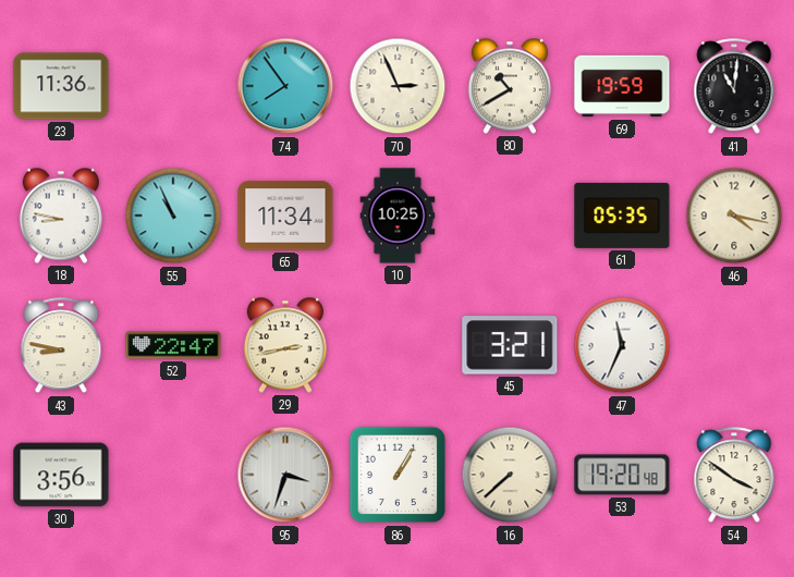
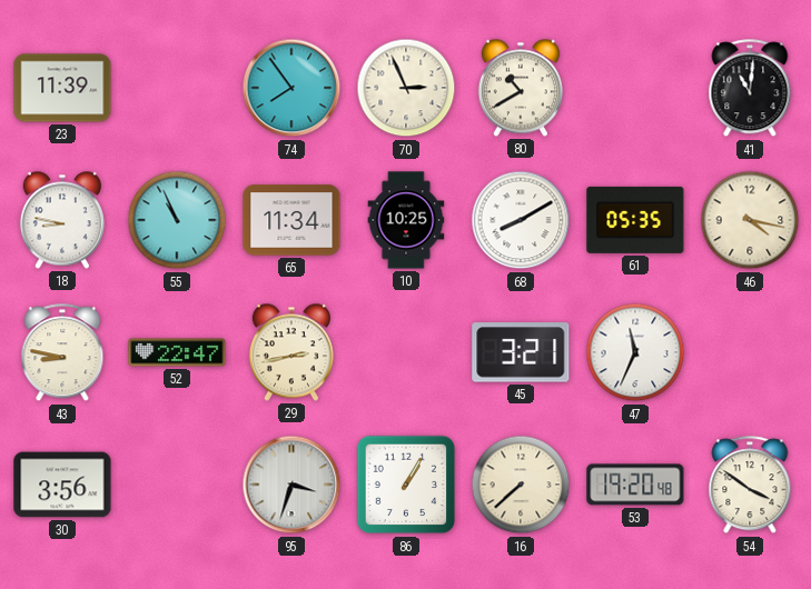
23: 11:36 -> 11:39
69: 19:59 -> none
68: none -> 8:10
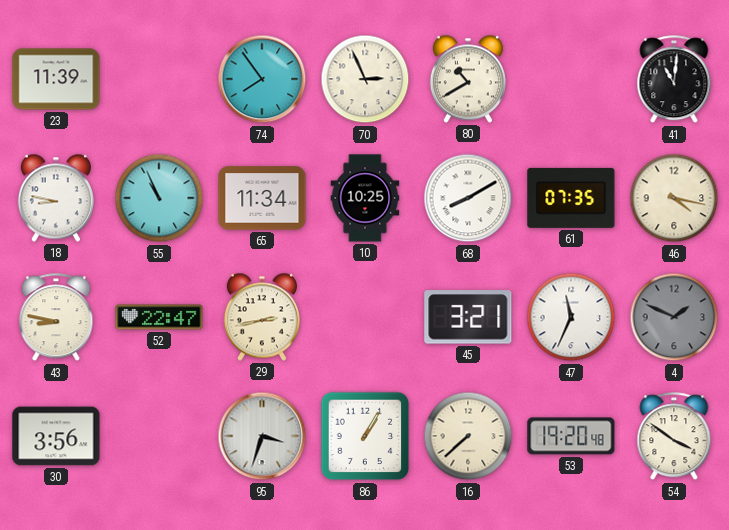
61: 05:35 -> 07:35
4: none -> 1:49
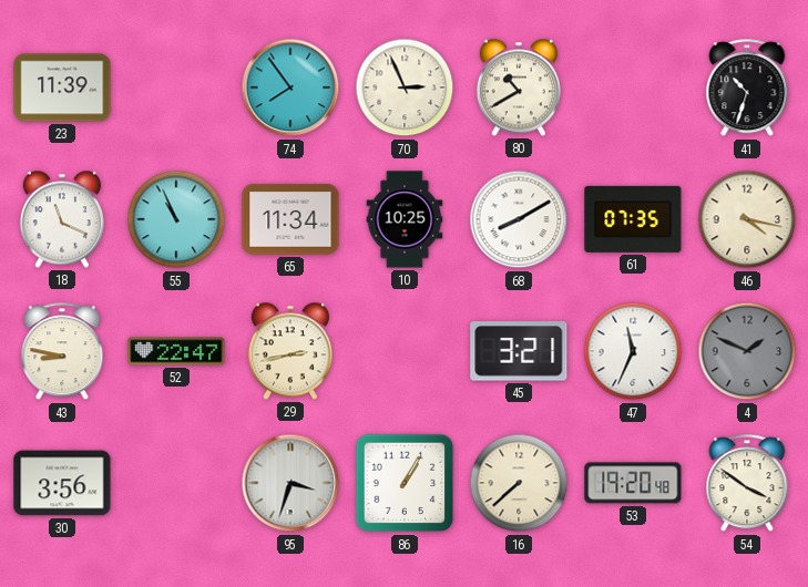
41: 11:01 -> 10:33
18: 8:47 -> 11:19
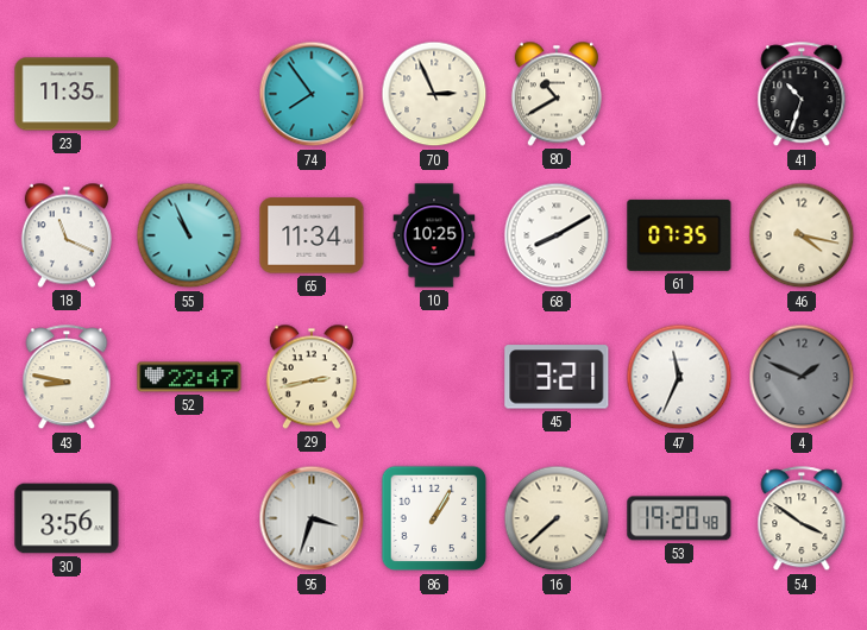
23: 11:39 -> 11:35
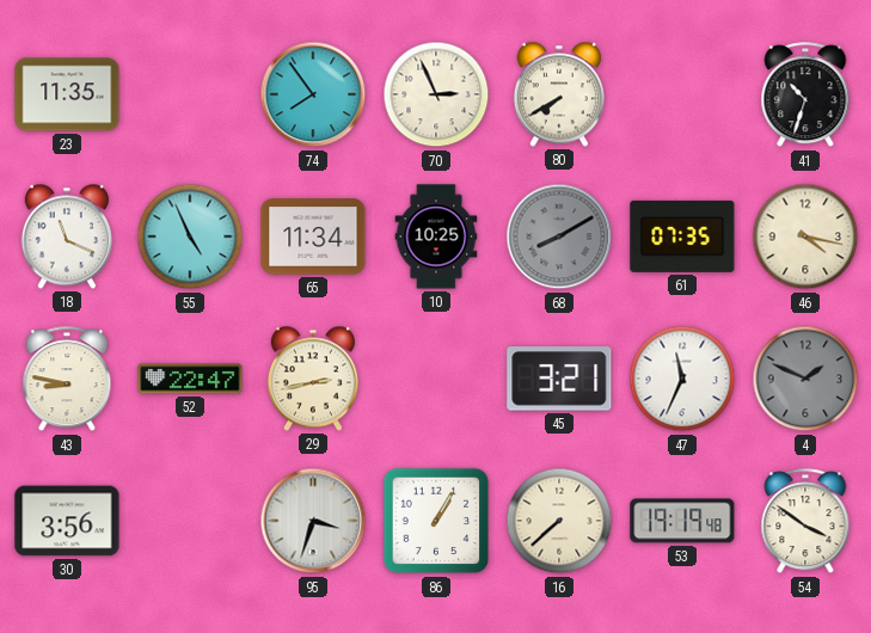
80: 10:40 -> 7:40
55: 10:56 -> 4:56
68 dial: white -> grey
53: 19:20 -> 19:19
